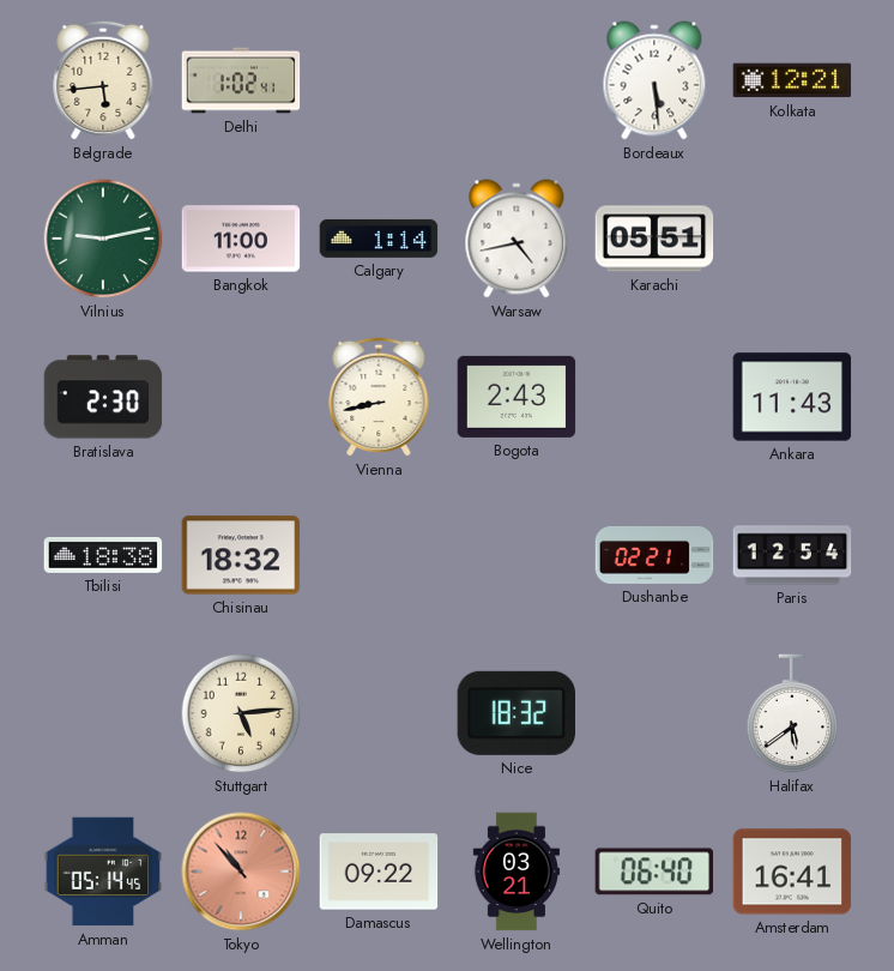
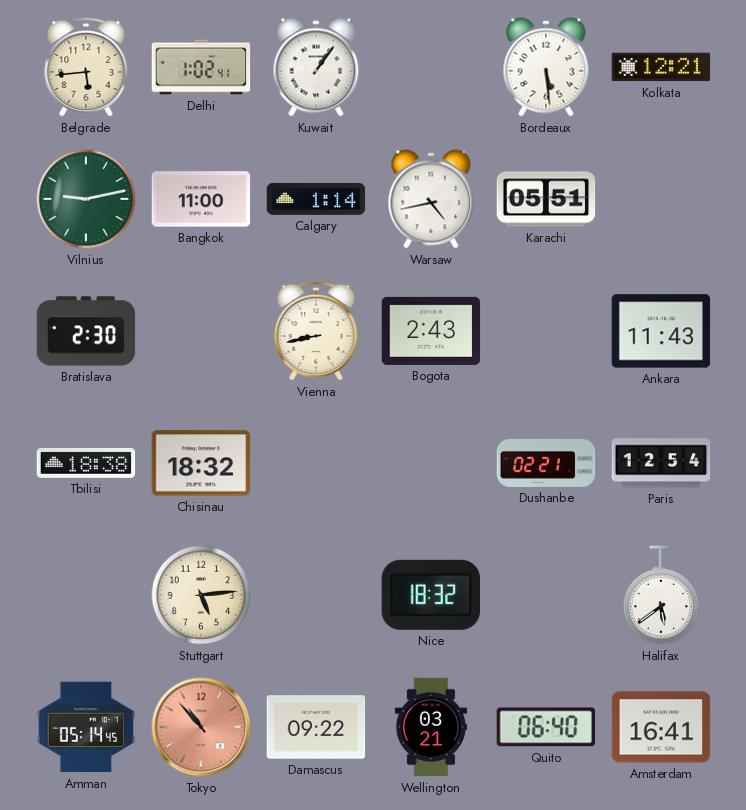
Kuwait: none -> 1:06
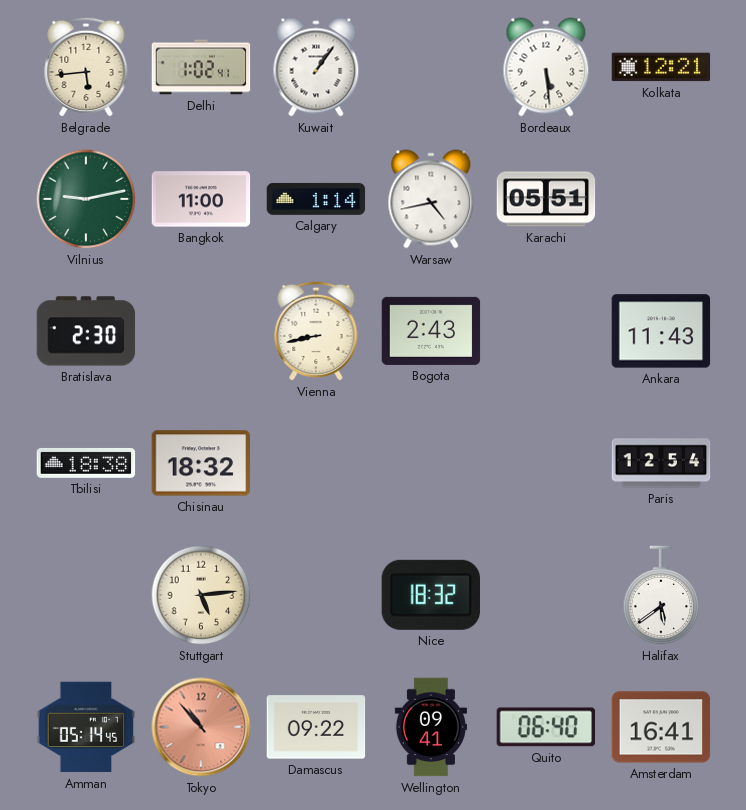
Dushanbe: 02:21 -> none
Wellington: 03:21 -> 09:41
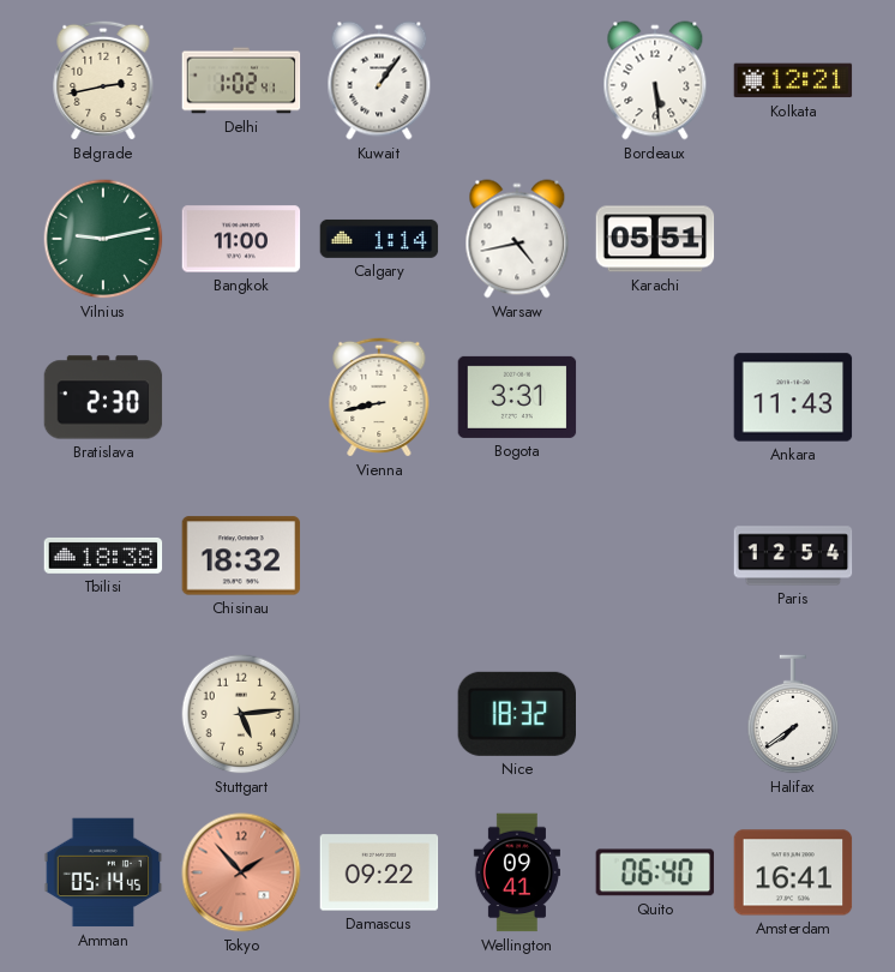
Belgrade: 5:44 -> 2:43
Bogota: 2:43 -> 3:31
Halifax: 5:39 -> 7:39
Tokyo: 10:53 -> 1:53
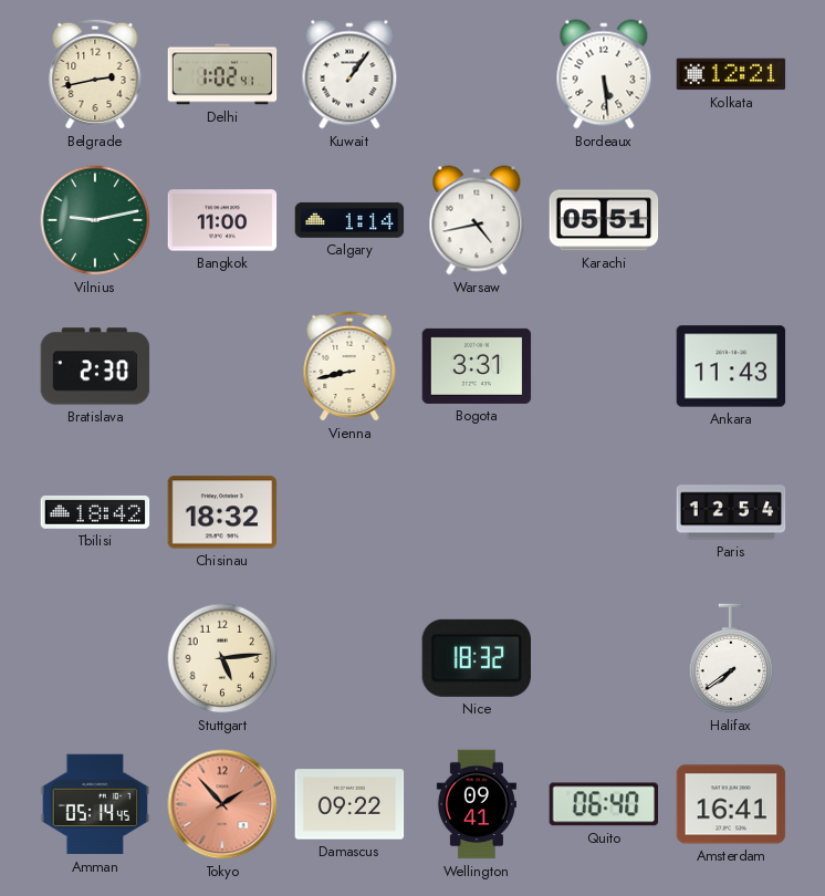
Tbilisi: 18:38 -> 18:42
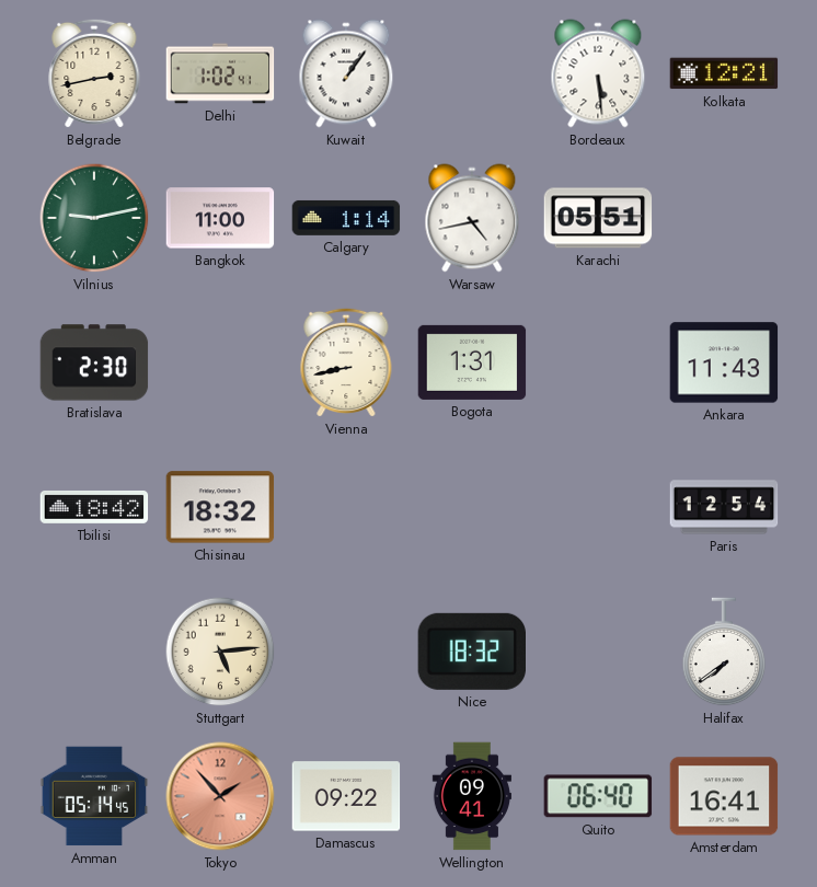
Bogota: 3:31 -> 1:31
